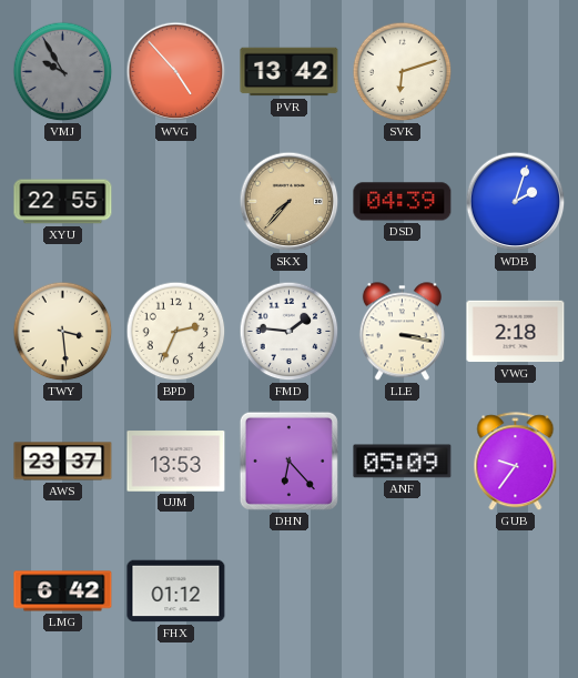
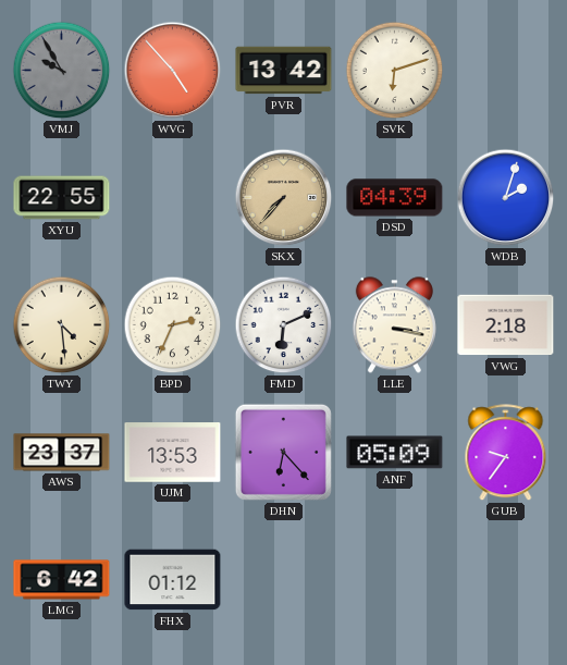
TWY: 3:29 -> 4:29
FMD: 1:46 -> 6:11
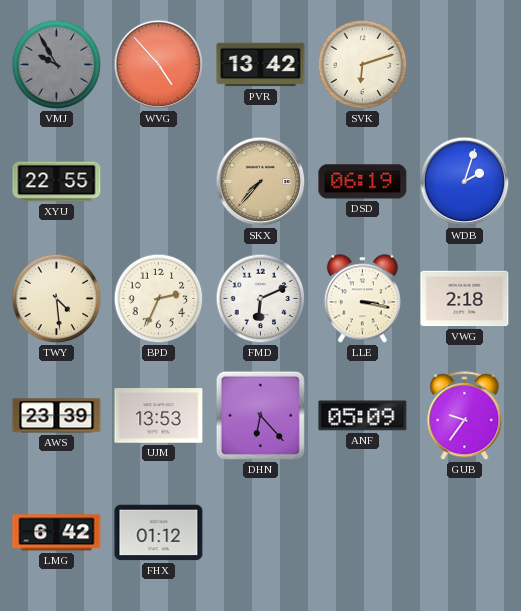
DSD: 04:39 -> 06:19
AWS: 23:37 -> 23:39
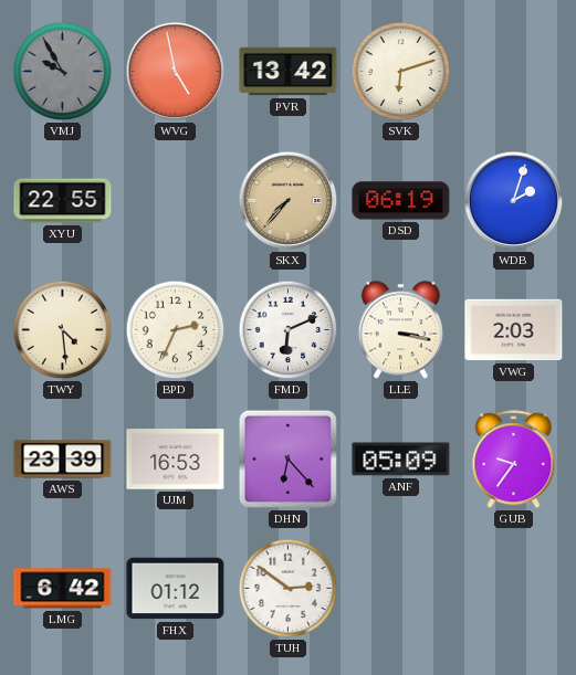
WVG: 4:53 -> 4:58
VWG: 2:18 -> 2:03
UJM: 13:53 -> 16:53
TUH: none -> 2:51
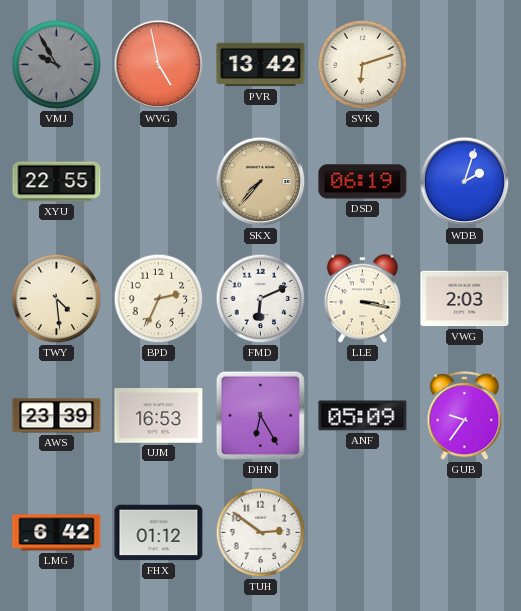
DHN: 6:23 -> 6:25
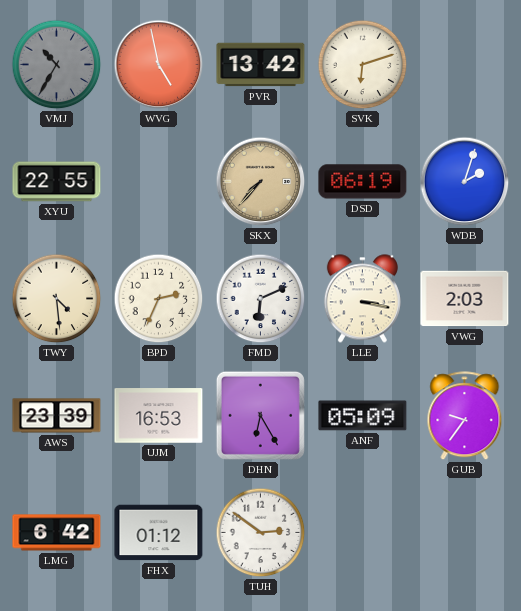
VMJ: 9:55 -> 10:35
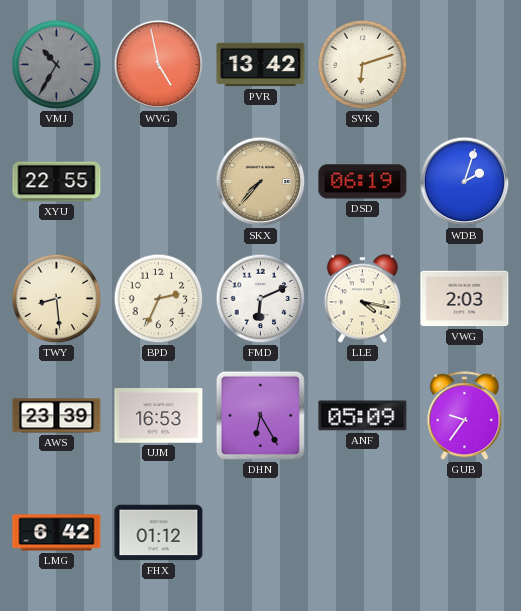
TWY: 4:29 -> 8:29
LLE: 3:17 -> 4:17
TUH: 2:51 -> none
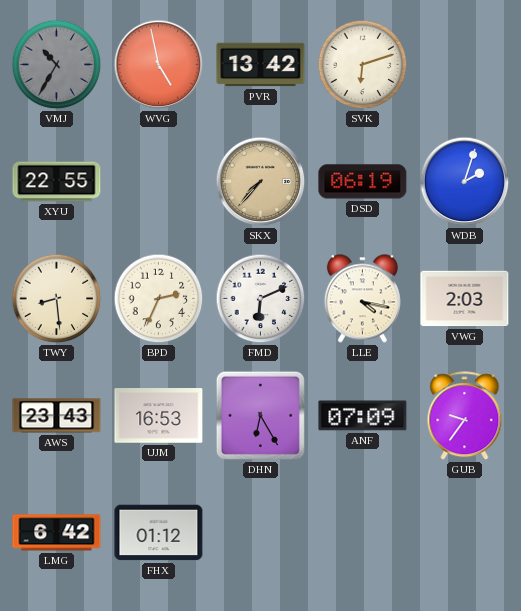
AWS: 23:39 -> 23:43
ANF: 05:09 -> 07:09
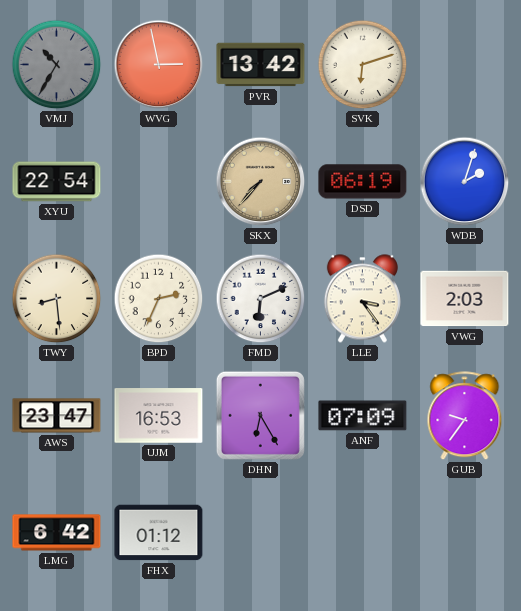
WVG: 4:58 -> 2:58
XYU: 22:55 -> 22:54
LLE: 4:17 -> 3:24
AWS: 23:43 -> 23:47
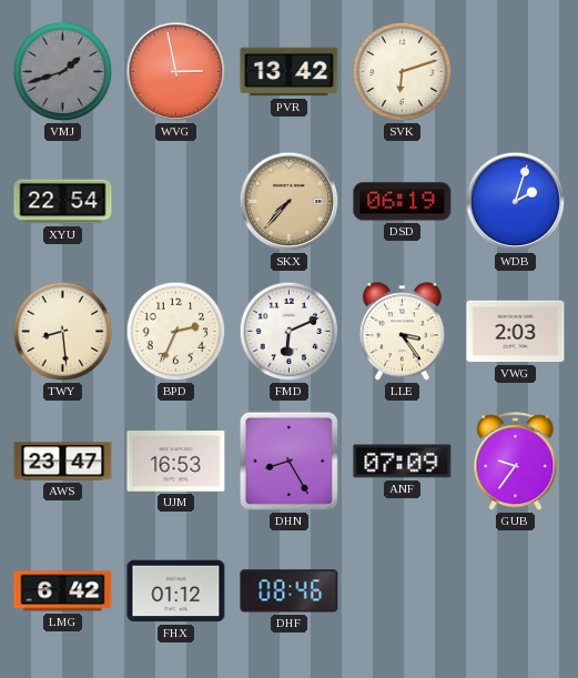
VMJ: 10:35 -> 1:42
DHN: 6:25 -> 8:25
DHF: none -> 08:46
